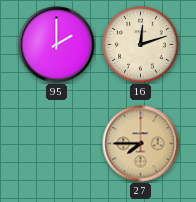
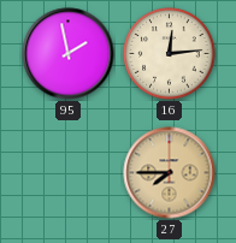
95: 2:00 -> 1:58
16: 12:12 -> 12:14
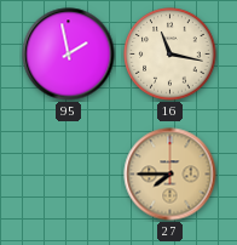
16: 12:14 -> 11:17
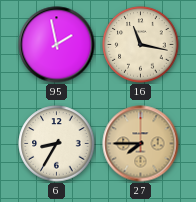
6: none -> 8:35
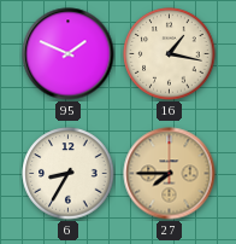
95: 1:58 -> 1:49
16: 11:17 -> 1:17
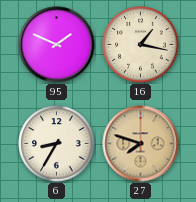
27: 7:45 -> 7:48
